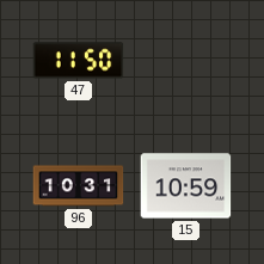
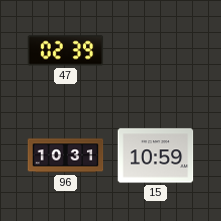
47: 11:50 -> 02:39
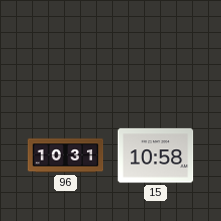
47: 02:39 -> none
15: 10:59 -> 10:58
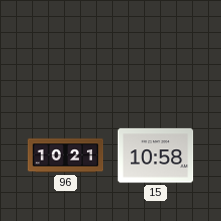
96: 10:31 -> 10:21
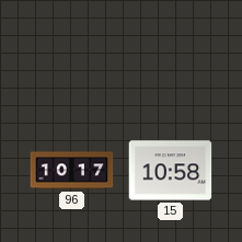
96: 10:21 -> 10:17
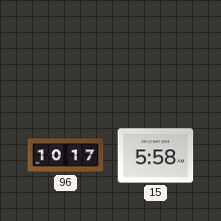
15: 10:58 -> 5:58
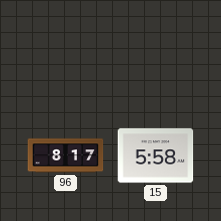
96: 10:17 -> 8:17
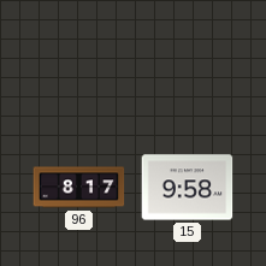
15: 5:58 -> 9:58
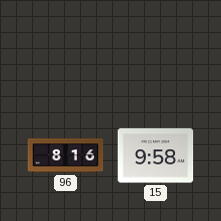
96: 8:17 -> 8:16
